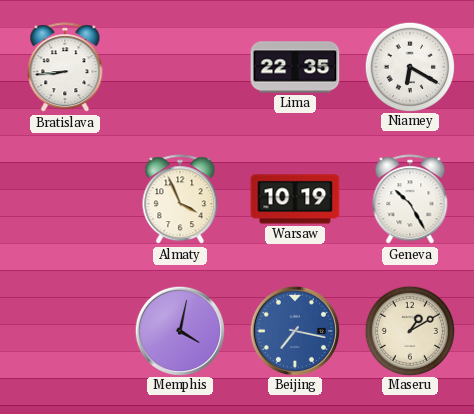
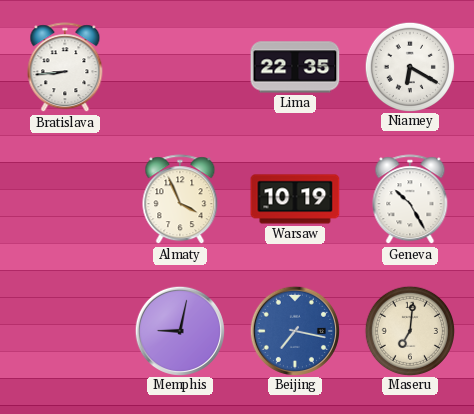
Memphis: 4:02 -> 9:02
Maseru: 1:10 -> 7:01
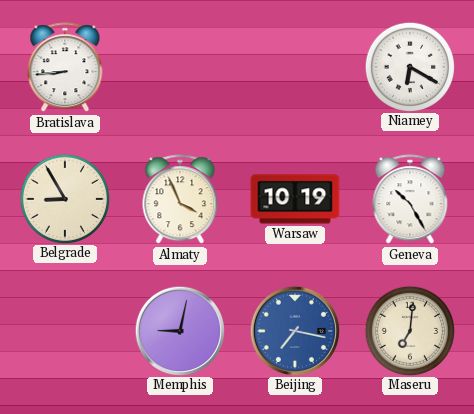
Lima: 22:35 -> none
Belgrade: none -> 8:55
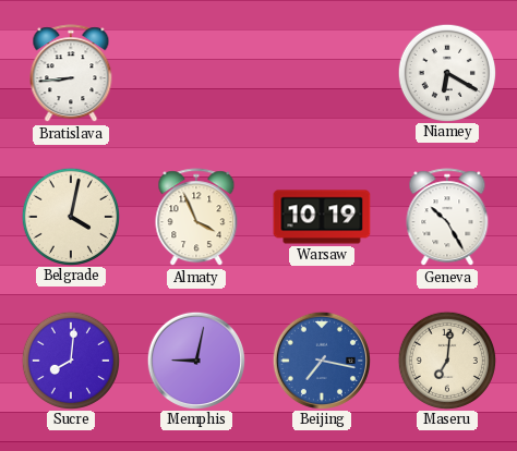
Belgrade: 8:55 -> 4:02
Sucre: none -> 8:01
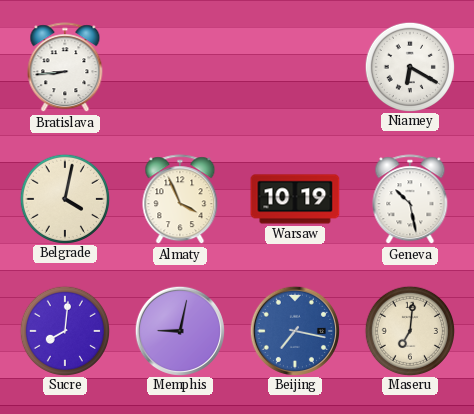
Geneva: 10:25 -> 10:28
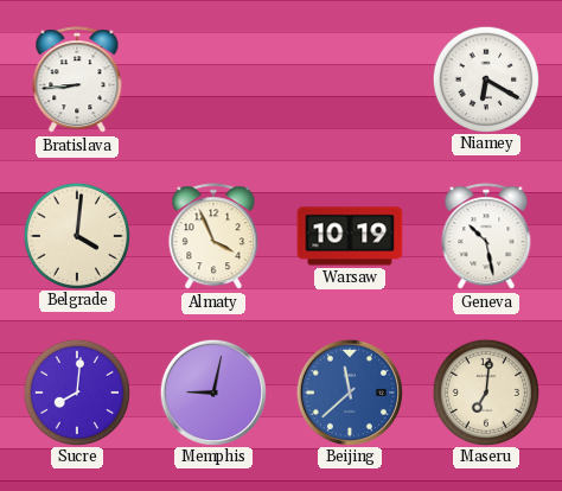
Belgrade: 4:02 -> 4:01
Beijing: 7:17 -> 11:38
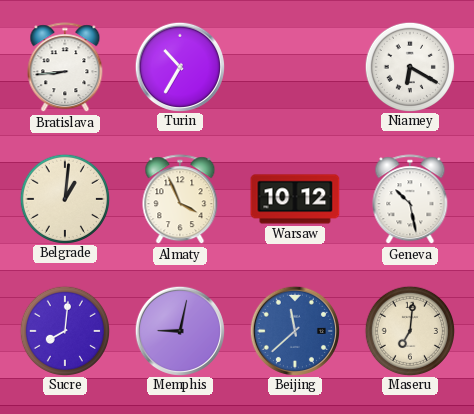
Turin: none -> 10:35
Belgrade: 4:01 -> 1:01
Warsaw: 10:19 -> 10:12
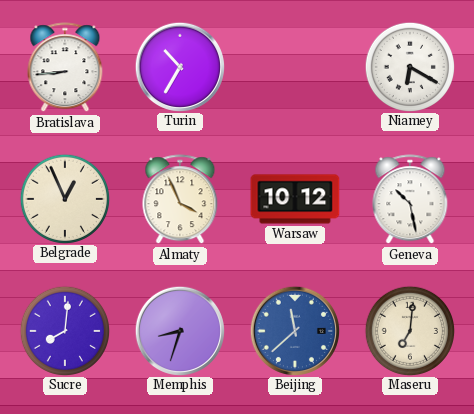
Belgrade: 1:01 -> 12:56
Memphis: 9:02 -> 8:33
